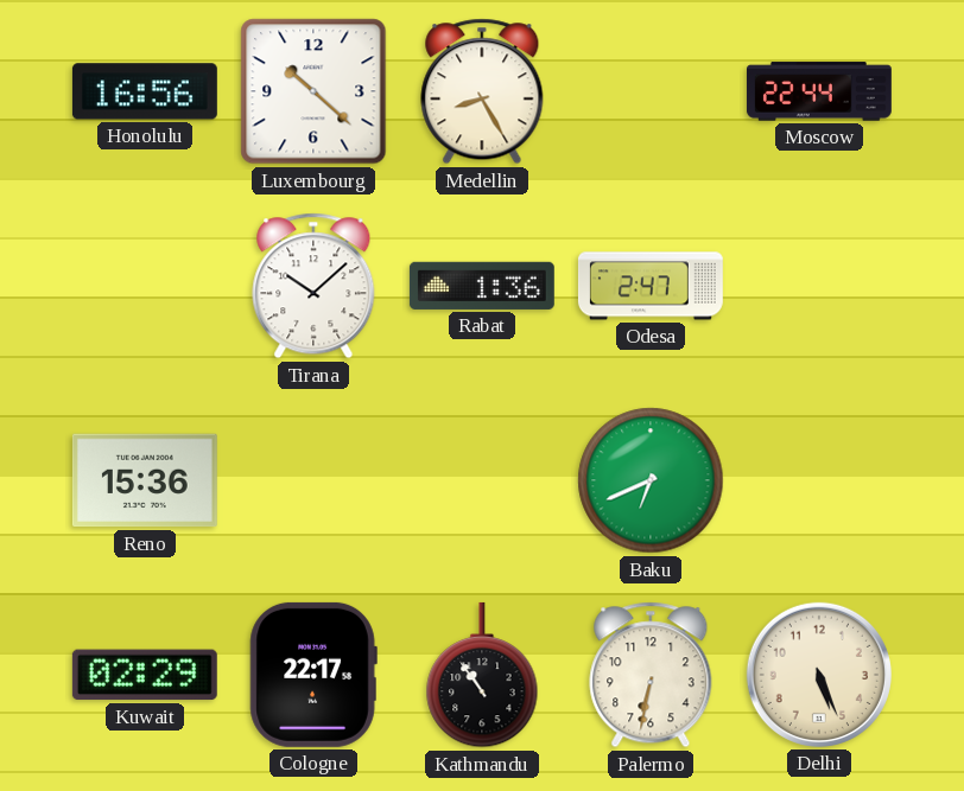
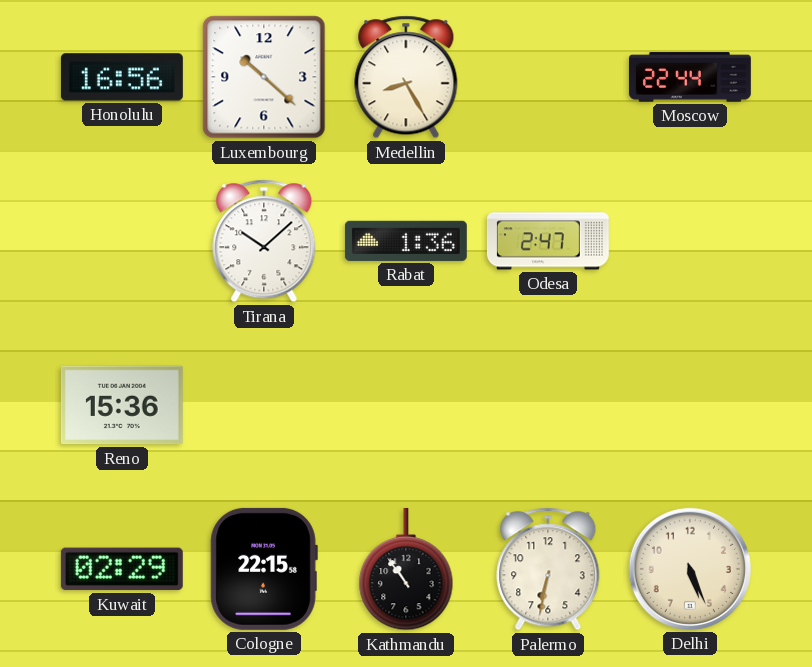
Baku: 6:41 -> none
Cologne: 22:17 -> 22:15
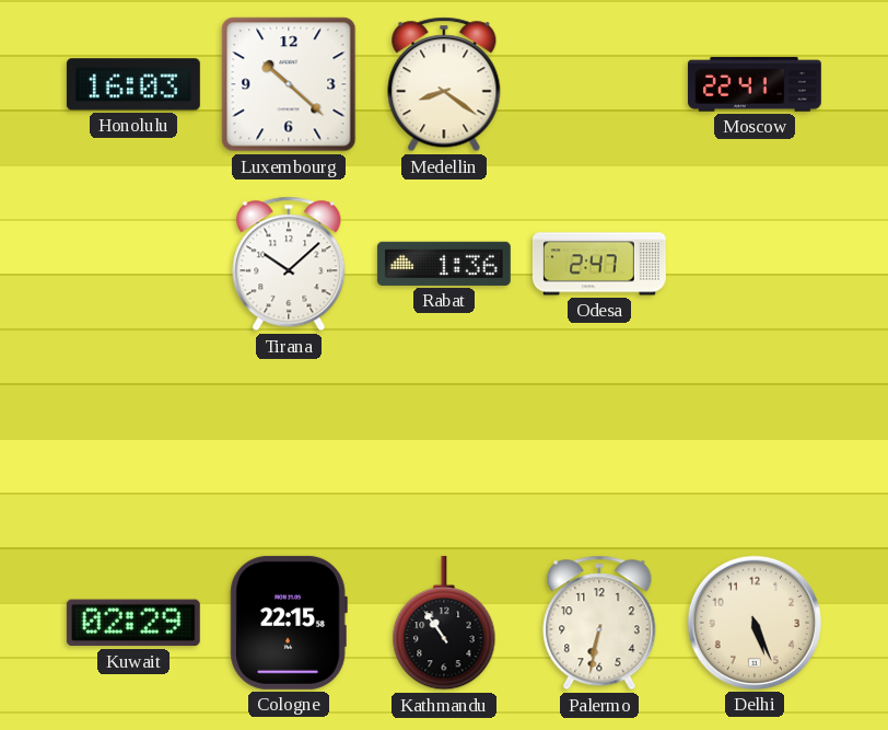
Honolulu: 16:56 -> 16:03
Medellin: 8:25 -> 8:21
Moscow: 22:44 -> 22:41
Reno: 15:36 -> none
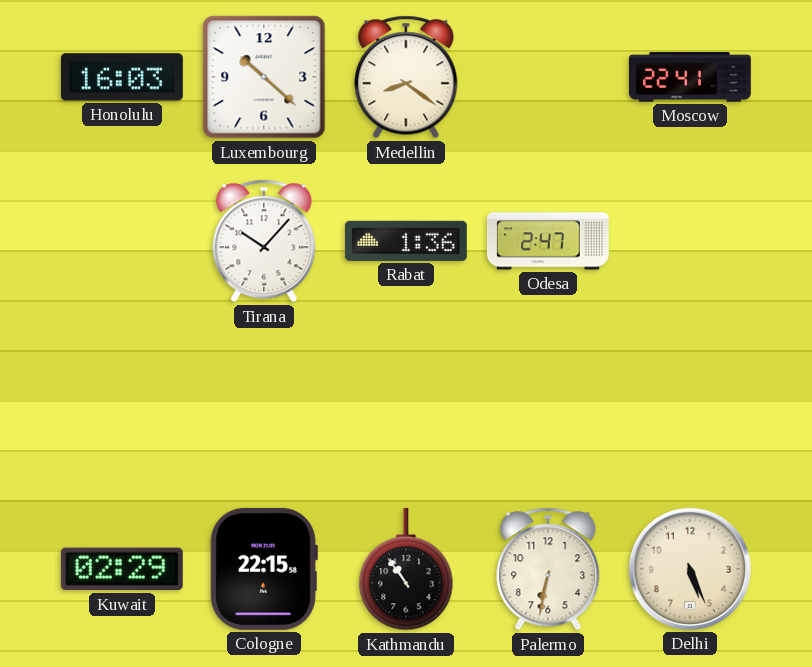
Tirana: 10:08 -> 10:07
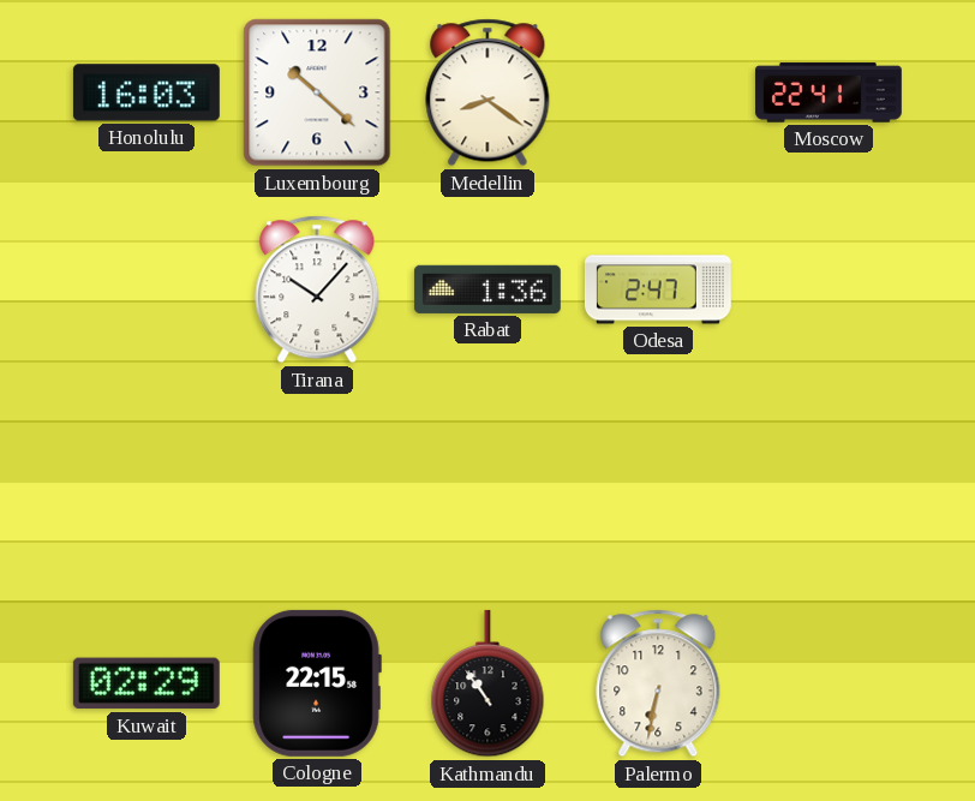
Delhi: 5:26 -> none
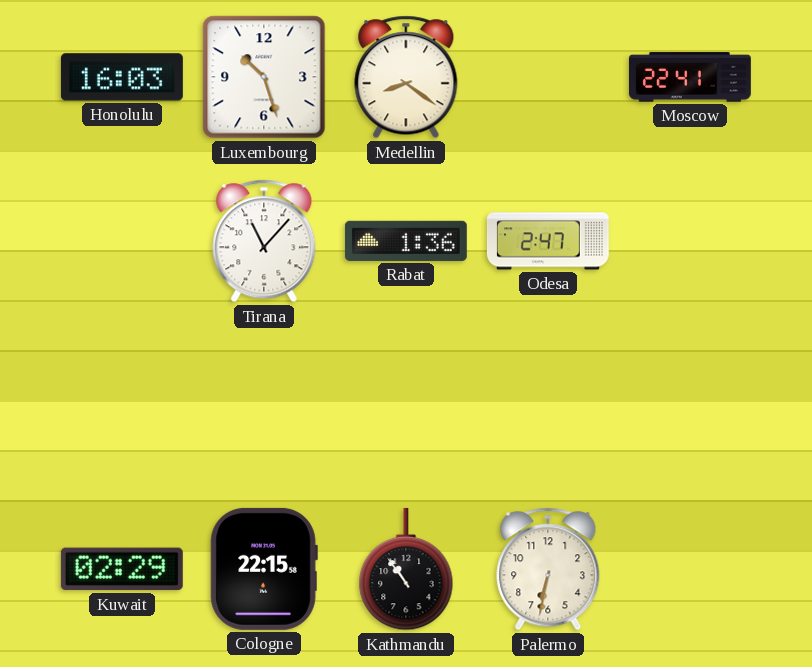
Luxembourg: 10:22 -> 10:27
Tirana: 10:07 -> 11:07
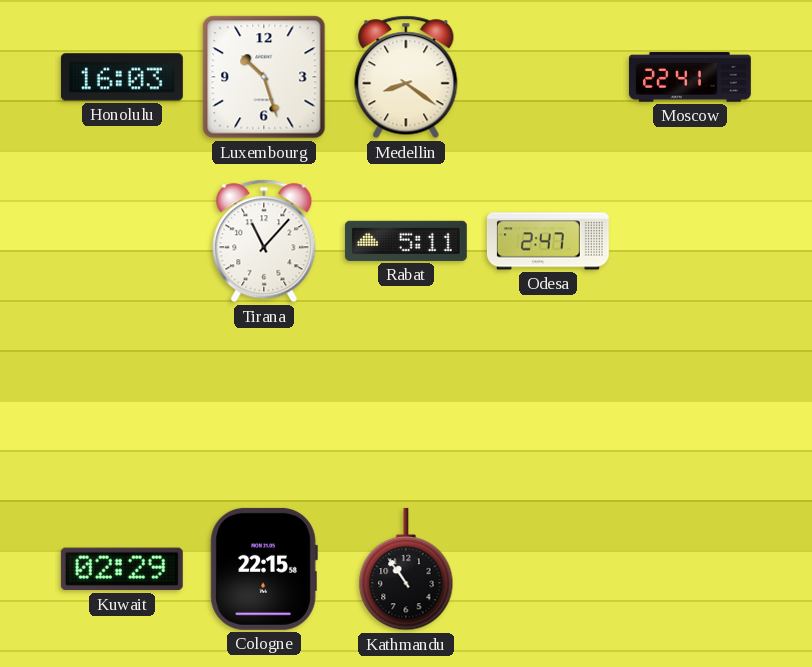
Rabat: 1:36 -> 5:11
Palermo: 6:32 -> none
